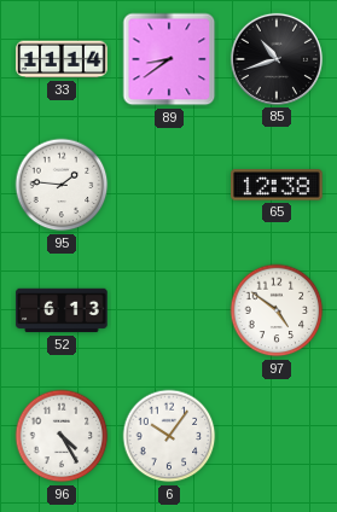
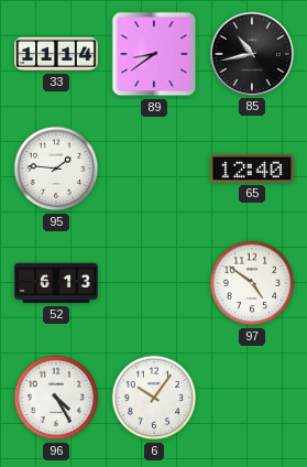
85: 10:42 -> 10:43
65: 12:38 -> 12:40
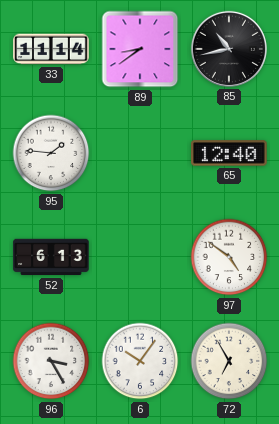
96: 4:25 -> 3:25
72: none -> 6:55
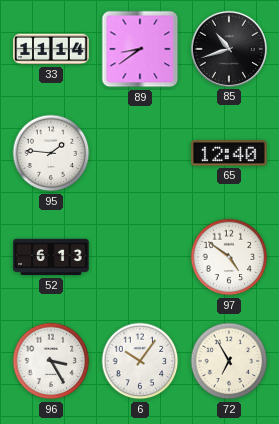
85: 10:43 -> 10:42
